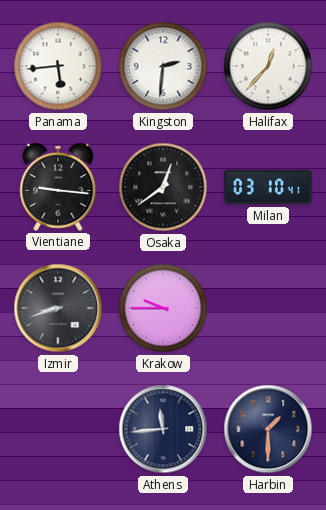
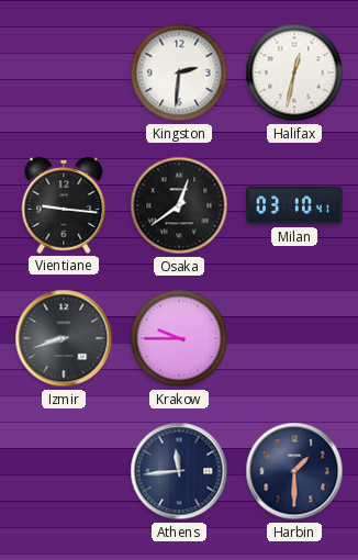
Panama: 5:44 -> none
Halifax: 12:37 -> 12:32
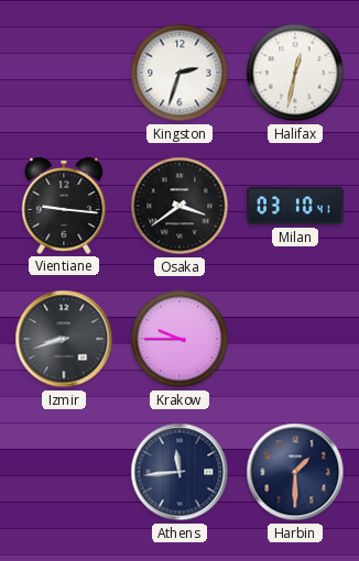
Kingston: 2:31 -> 2:33
Osaka: 12:39 -> 3:39
